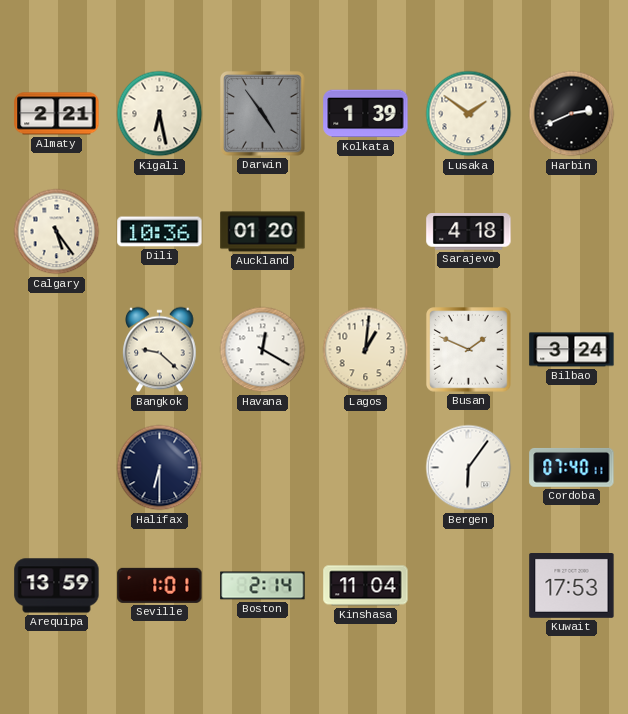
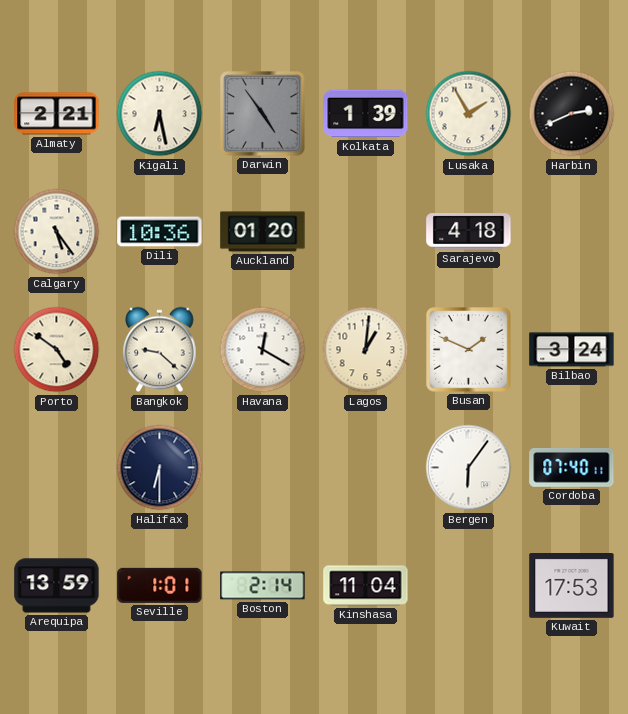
Lusaka: 1:51 -> 1:55
Porto: none -> 4:51
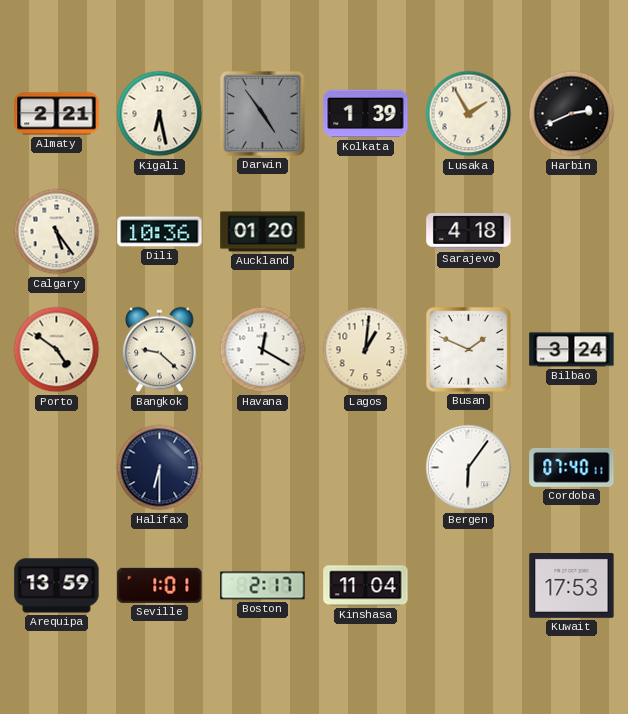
Boston: 2:14 -> 2:17
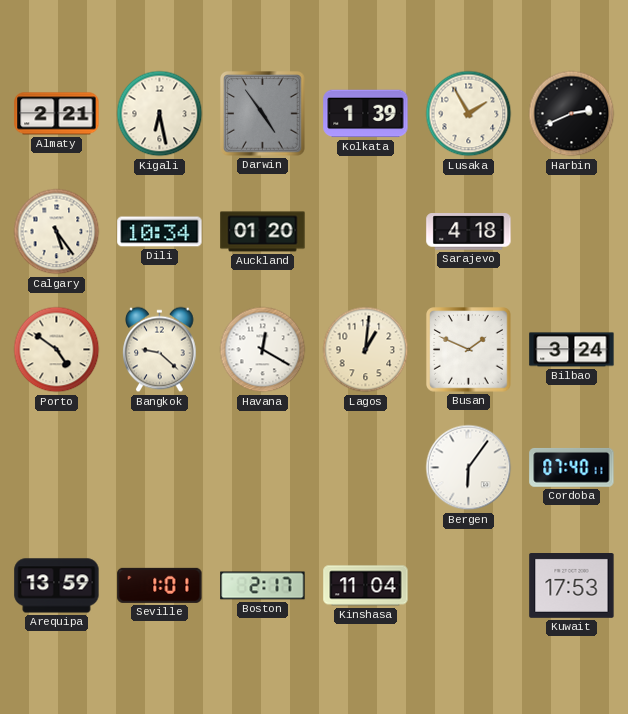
Dili: 10:36 -> 10:34
Halifax: 6:30 -> none
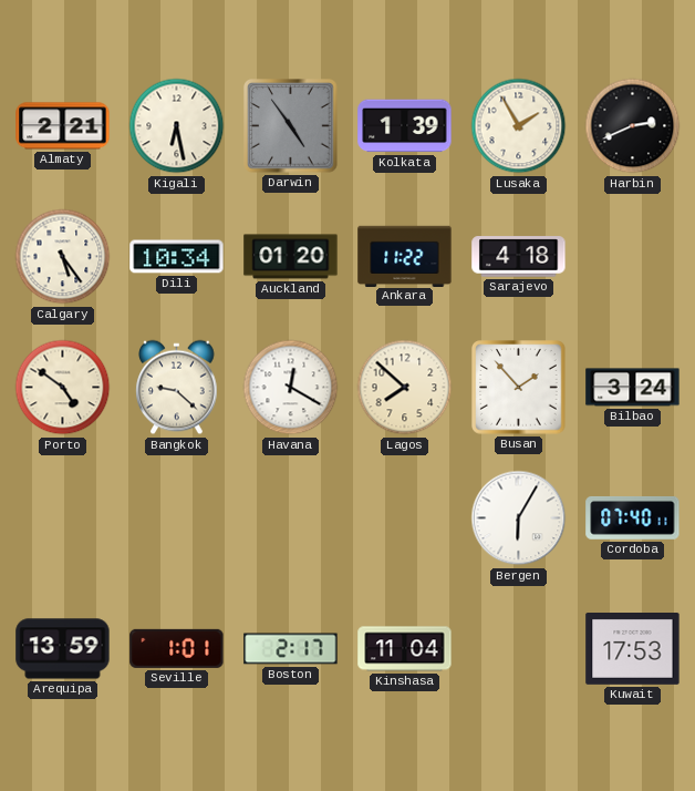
Ankara: none -> 11:22
Lagos: 1:01 -> 7:52
Busan: 1:49 -> 1:53
Bergen: 6:06 -> 6:05
